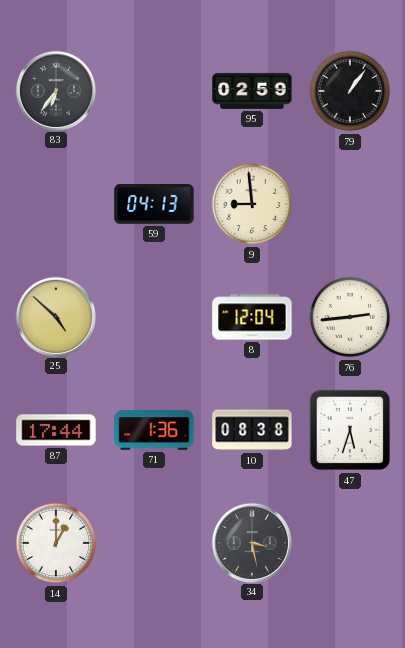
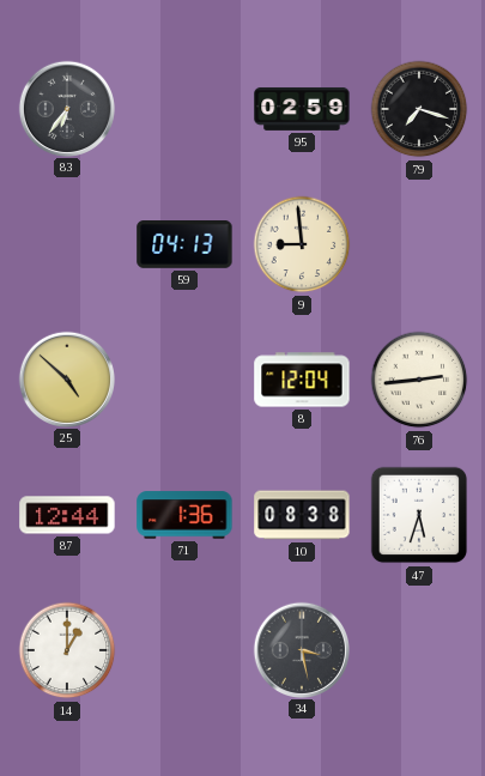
79: 1:06 -> 7:18
87: 17:44 -> 12:44
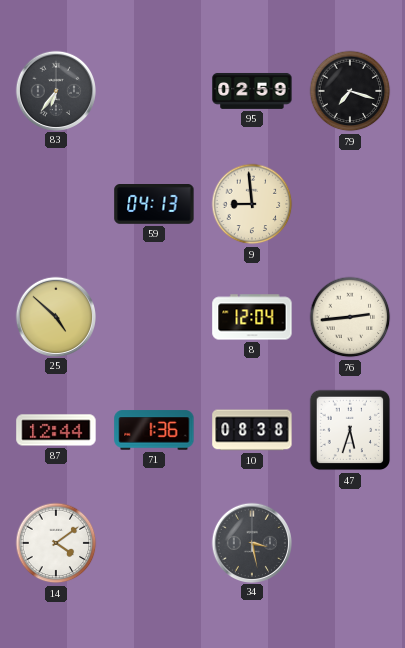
14: 1:00 -> 4:09
